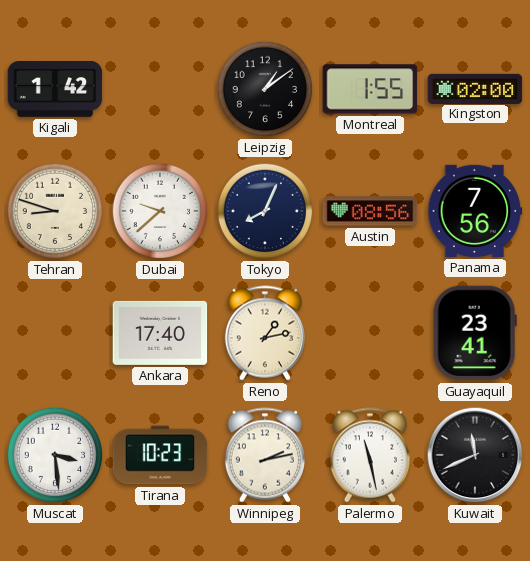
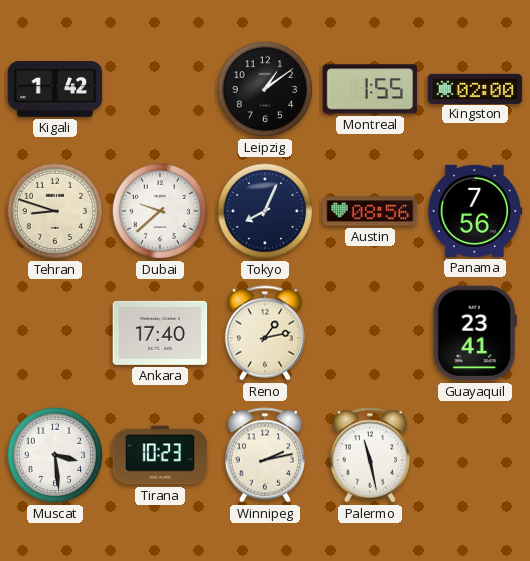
Kuwait: 11:41 -> none
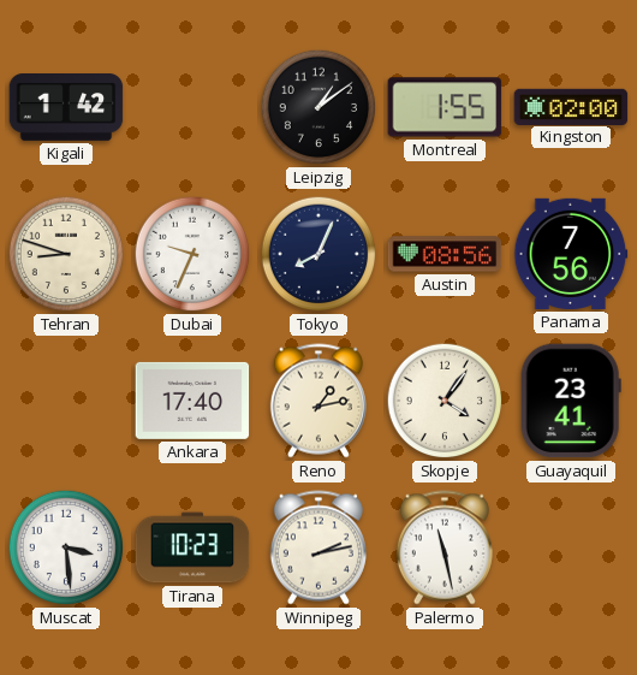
Dubai: 9:38 -> 9:34
Skopje: none -> 4:06
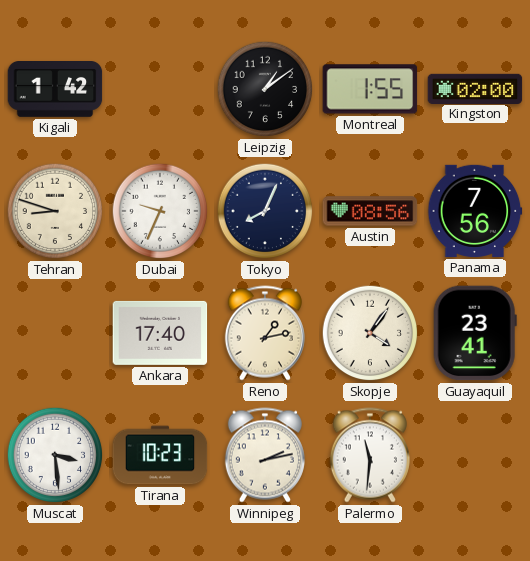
Palermo: 11:28 -> 11:31
